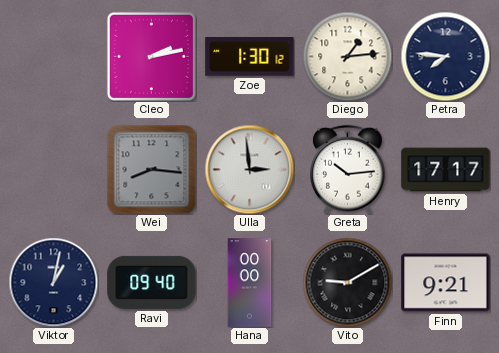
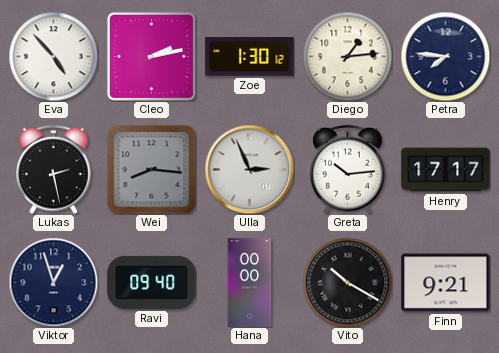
Eva: none -> 4:53
Lukas: none -> 2:28
Ulla: 2:59 -> 2:56
Viktor: 1:02 -> 12:57
Vito: 9:10 -> 10:20
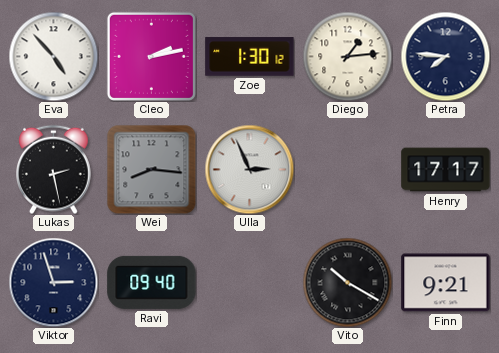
Greta: 10:14 -> none
Viktor: 12:57 -> 2:57
Hana: 00:00 -> none
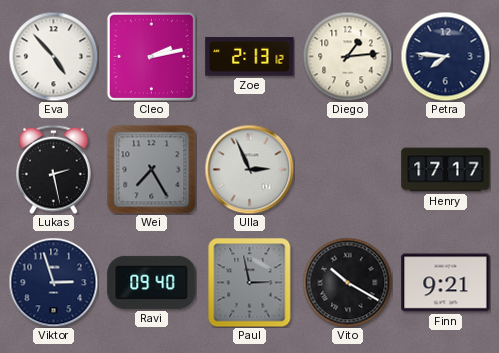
Zoe: 1:30 -> 2:13
Wei: 8:16 -> 7:25
Paul: none -> 2:58
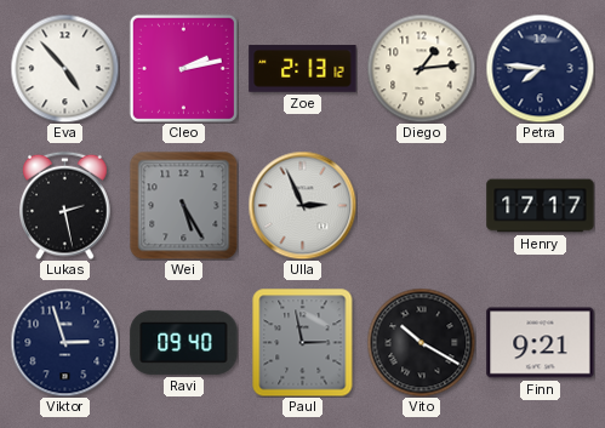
Wei: 7:25 -> 5:25
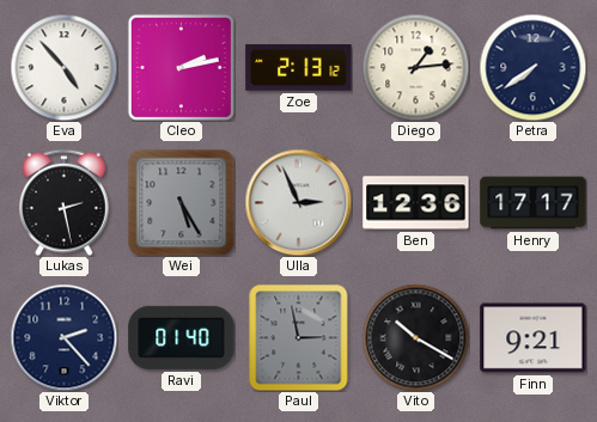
Petra: 7:46 -> 7:39
Ben: none -> 12:36
Viktor: 2:57 -> 2:23
Ravi: 09:40 -> 01:40
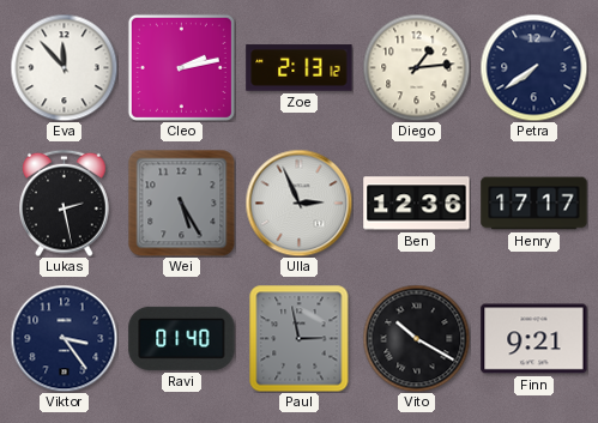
Eva: 4:53 -> 11:53
Viktor: 2:23 -> 3:24
